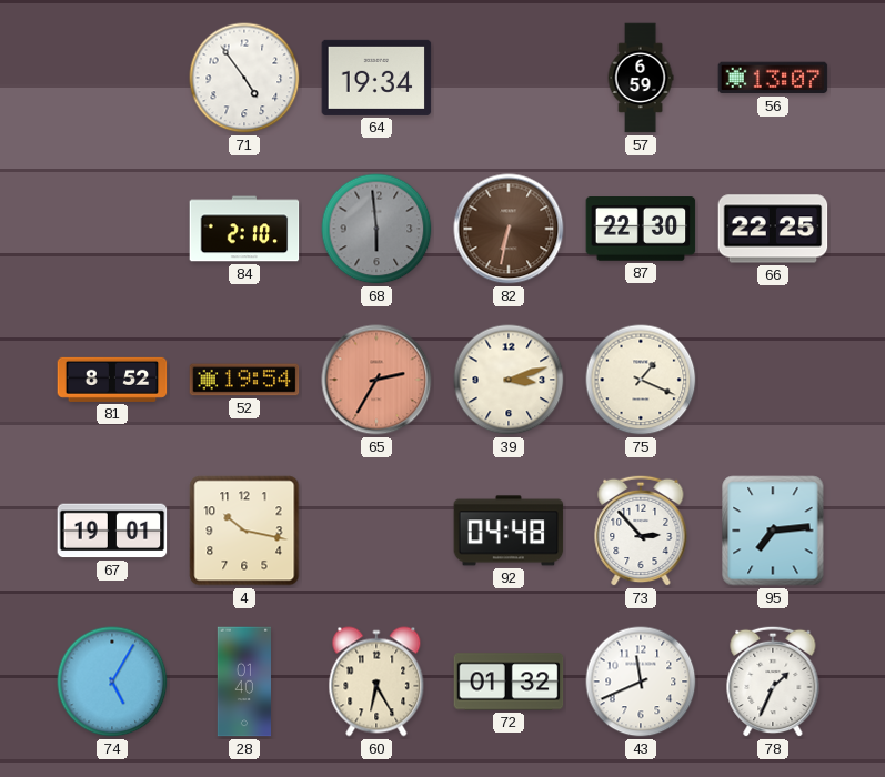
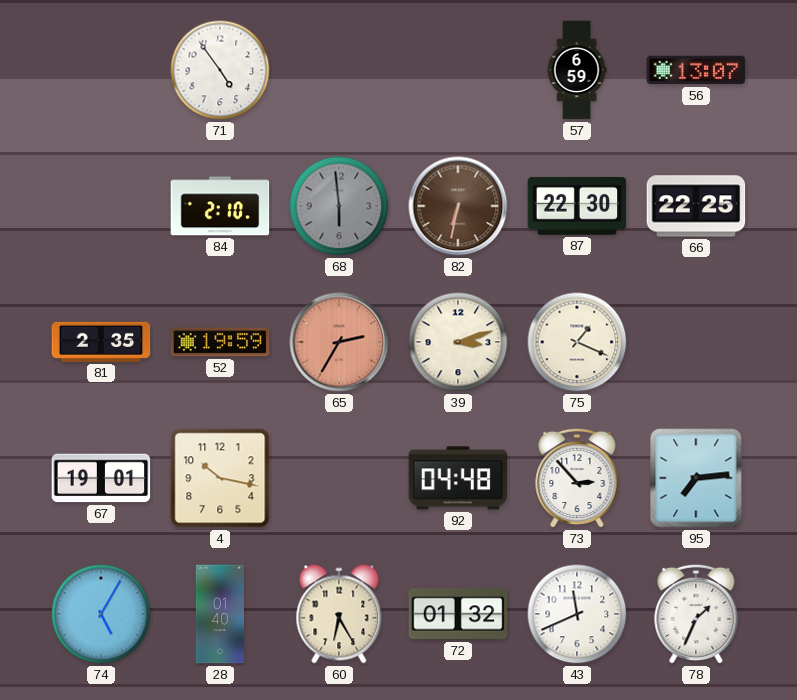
64: 19:34 -> none
81: 8:52 -> 2:35
52: 19:54 -> 19:59
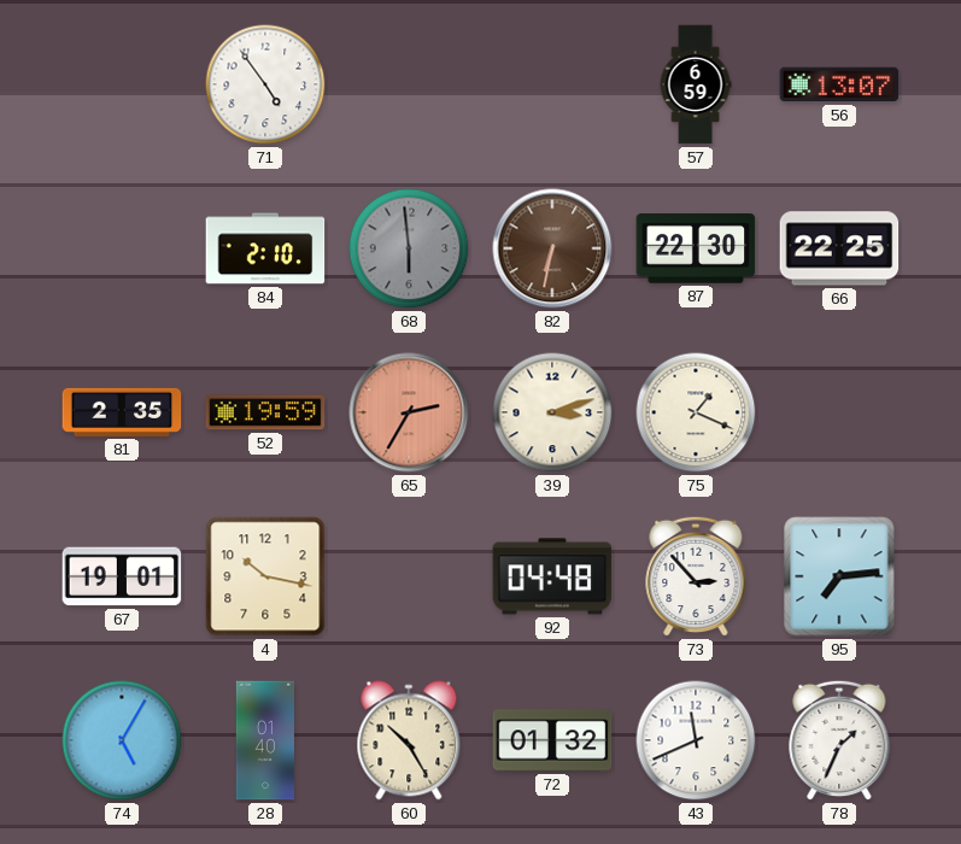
60: 6:25 -> 10:25
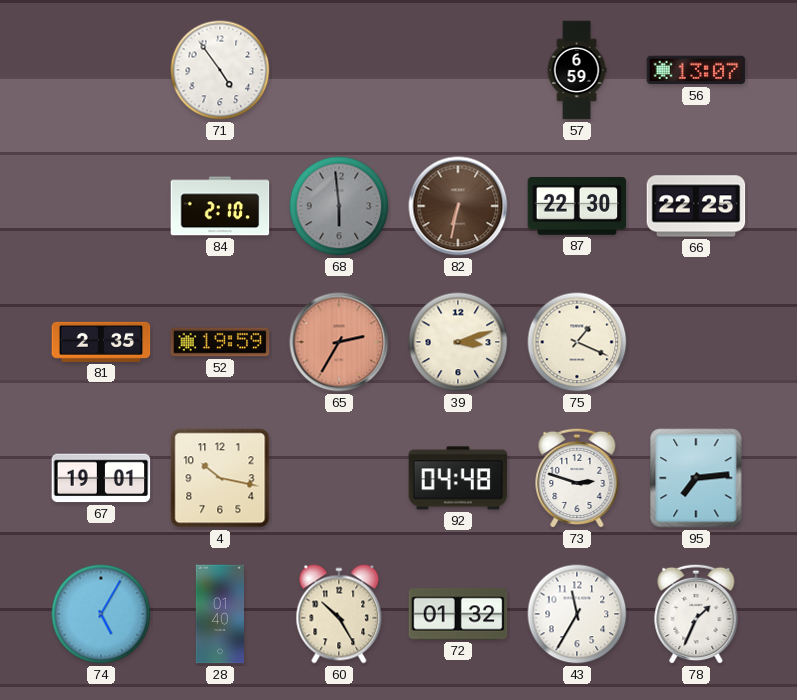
73: 2:53 -> 2:48
43: 11:41 -> 11:35
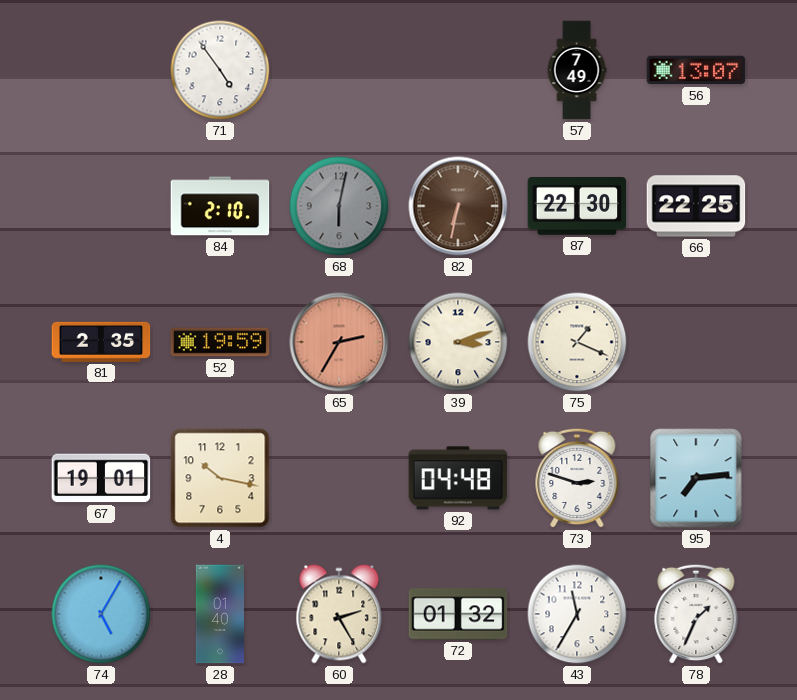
57: 6:59 -> 7:49
68: 5:59 -> 6:02
60: 10:25 -> 2:25
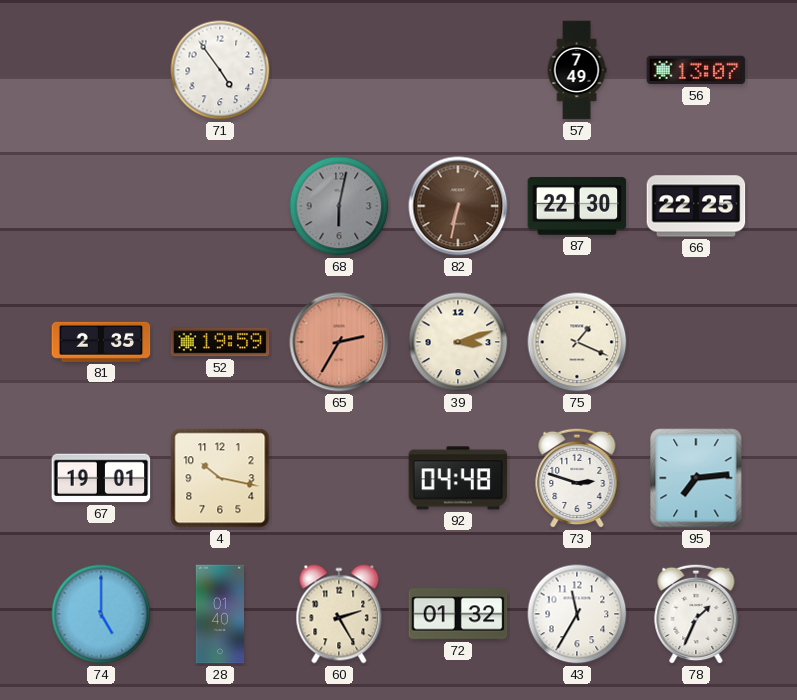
84: 2:10 -> none
74: 5:05 -> 5:00
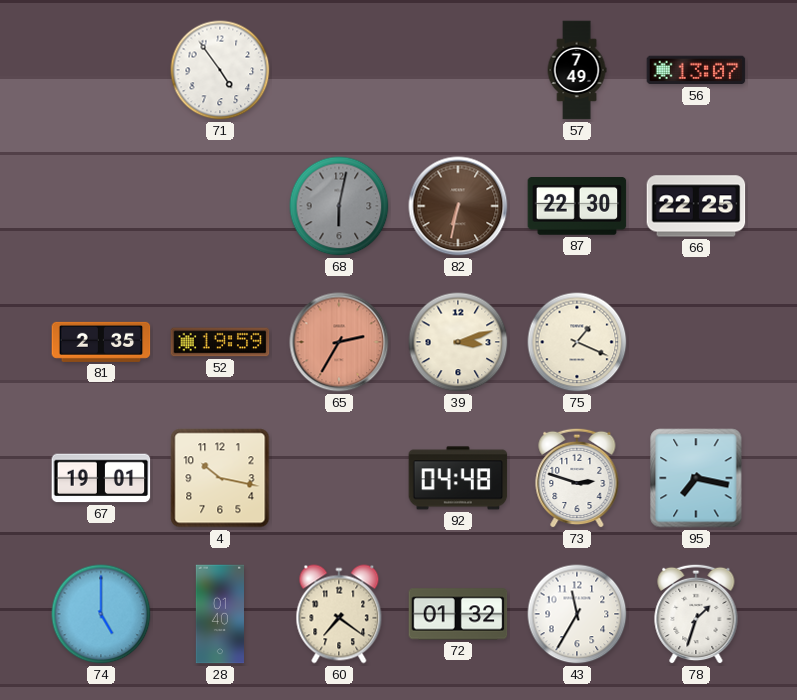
95: 7:14 -> 7:17
60: 2:25 -> 7:21
78: 1:34 -> 1:33
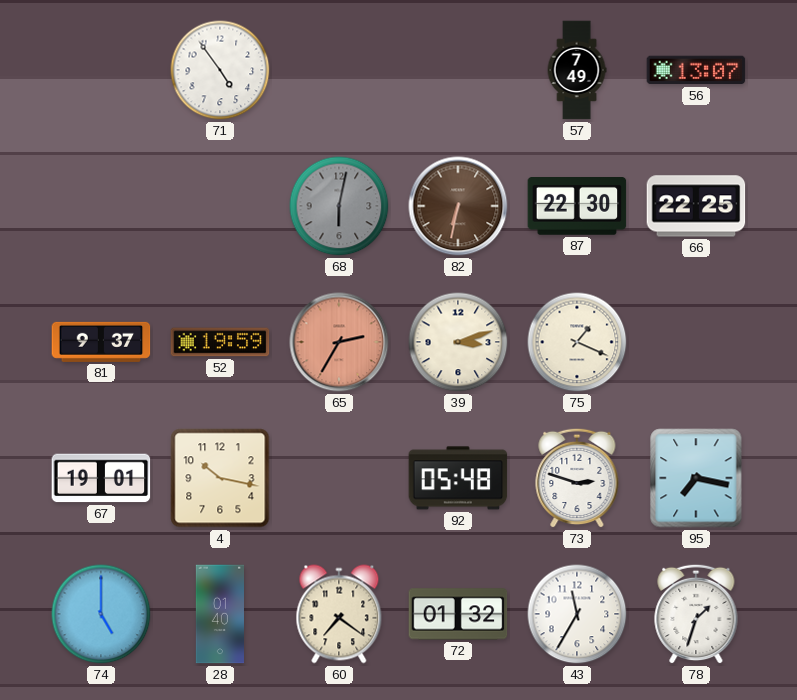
81: 2:35 -> 9:37
92: 04:48 -> 05:48
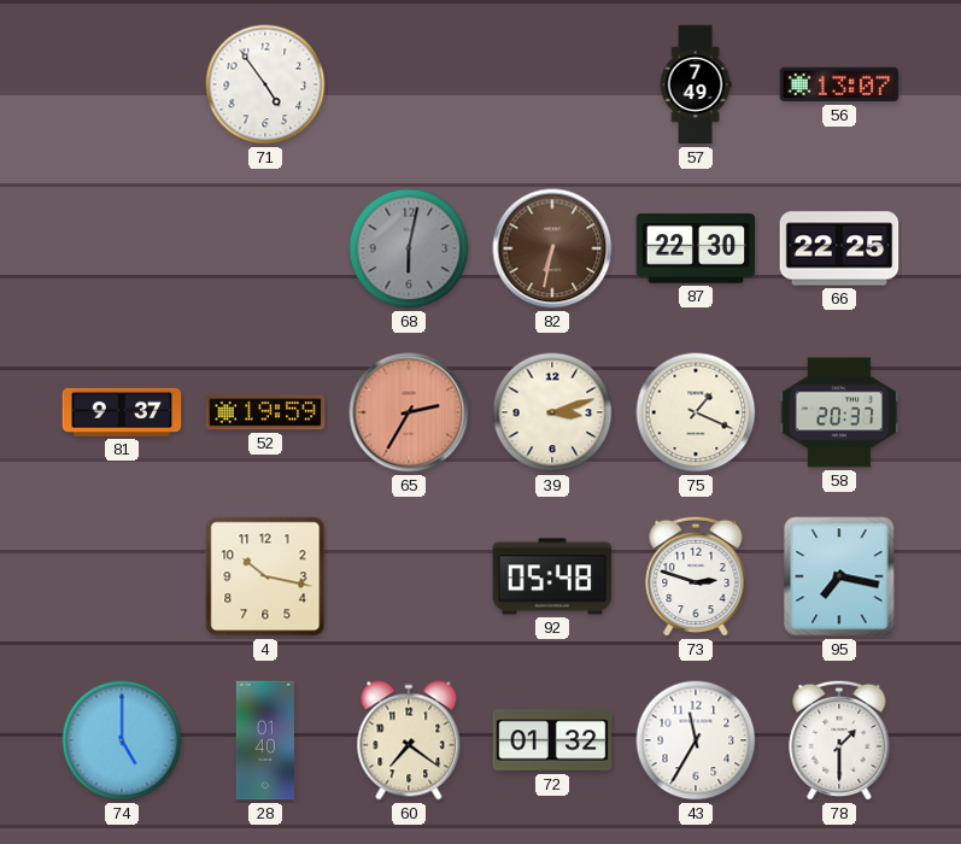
58: none -> 20:37
67: 19:01 -> none
78: 1:33 -> 1:30
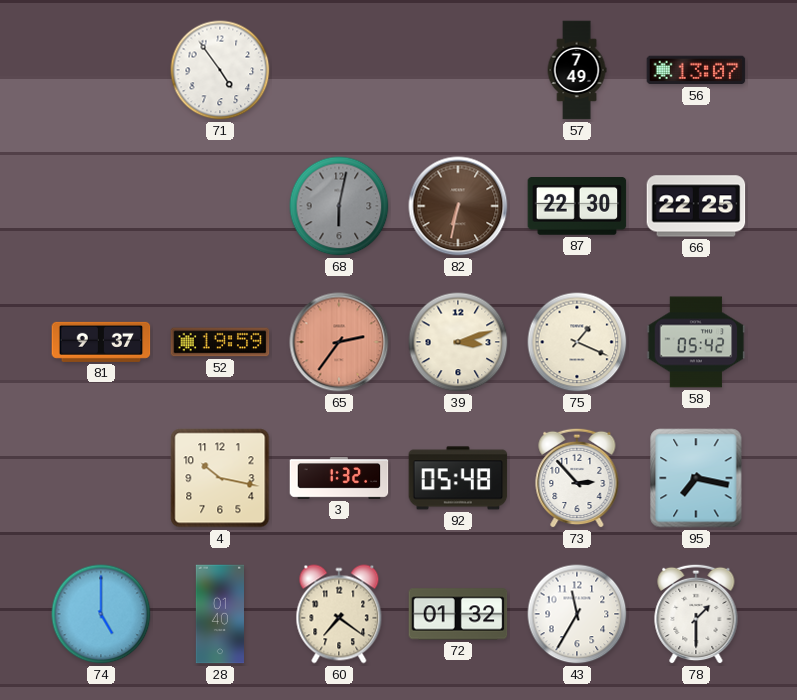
65: 2:35 -> 2:36
58: 20:37 -> 05:42
3: none -> 1:32
73: 2:48 -> 2:53
